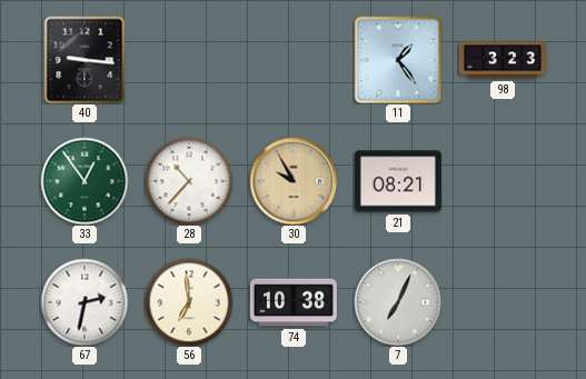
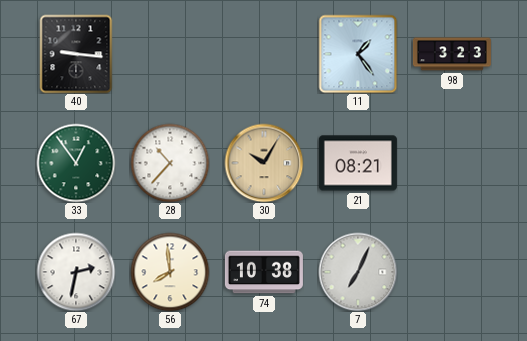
30: 9:55 -> 10:05
56: 6:59 -> 7:59
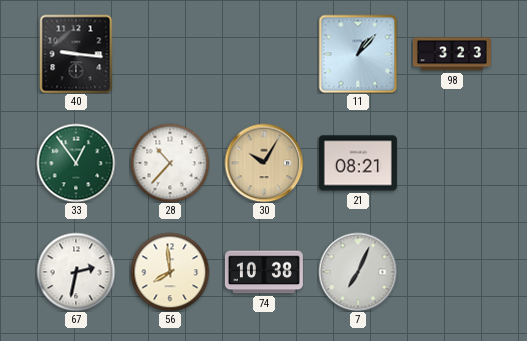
11: 1:24 -> 1:07
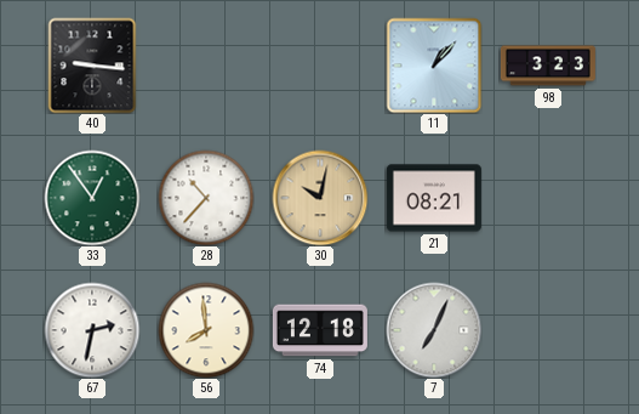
30: 10:05 -> 10:02
74: 10:38 -> 12:18
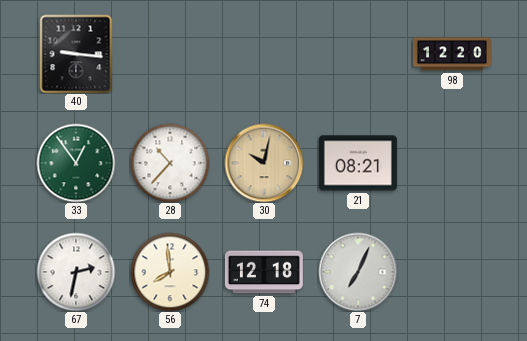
11: 1:07 -> none
98: 3:23 -> 12:20
